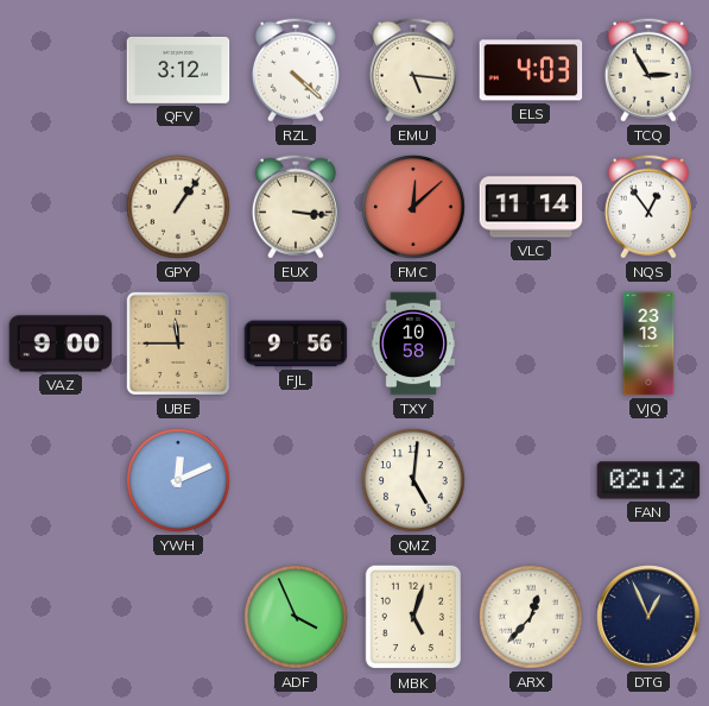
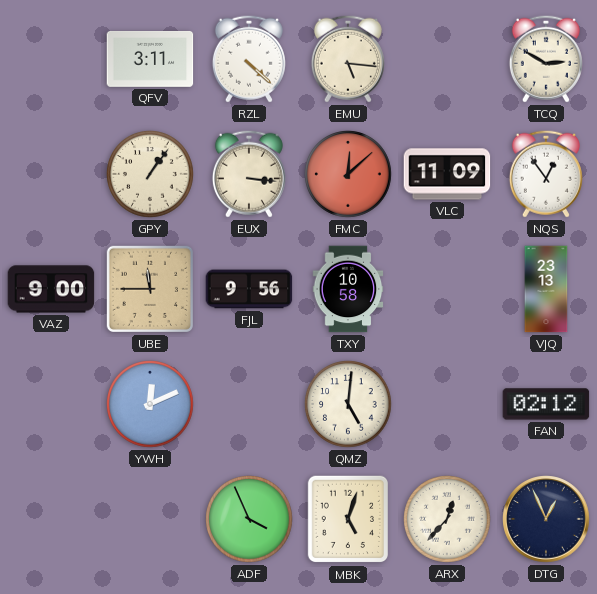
QFV: 3:12 -> 3:11
ELS: 4:03 -> none
TCQ: 2:55 -> 2:50
VLC: 11:14 -> 11:09
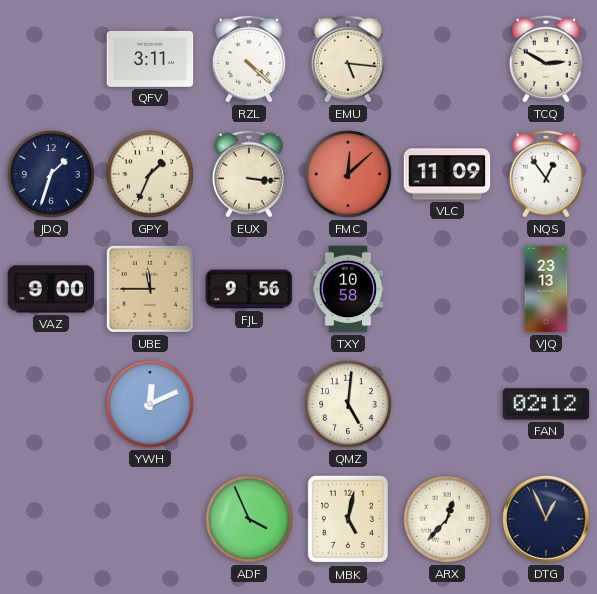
JDQ: none -> 1:33
GPY: 1:06 -> 1:34
MBK: 5:03 -> 5:02
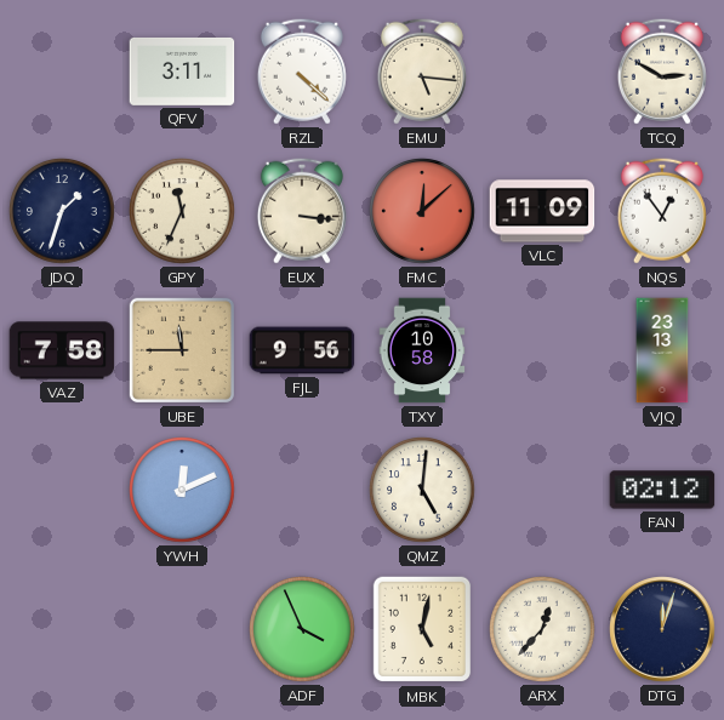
GPY: 1:34 -> 11:34
VAZ: 9:00 -> 7:58
DTG: 12:56 -> 12:03
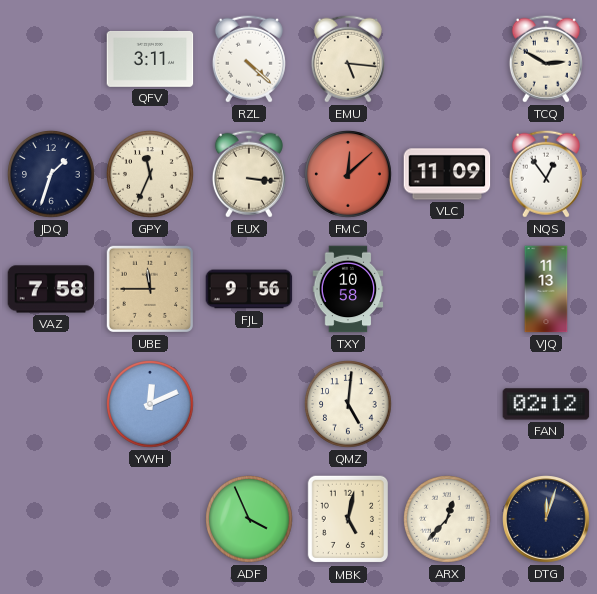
VJQ: 23:13 -> 11:13
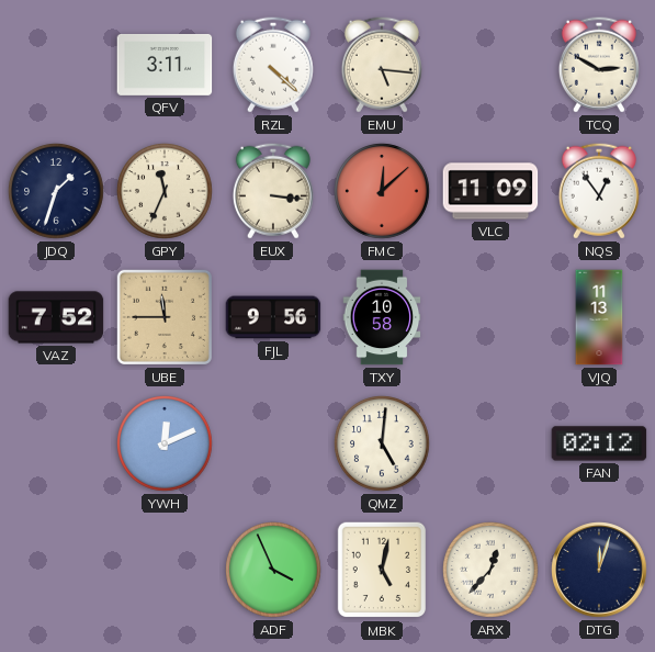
VAZ: 7:58 -> 7:52
